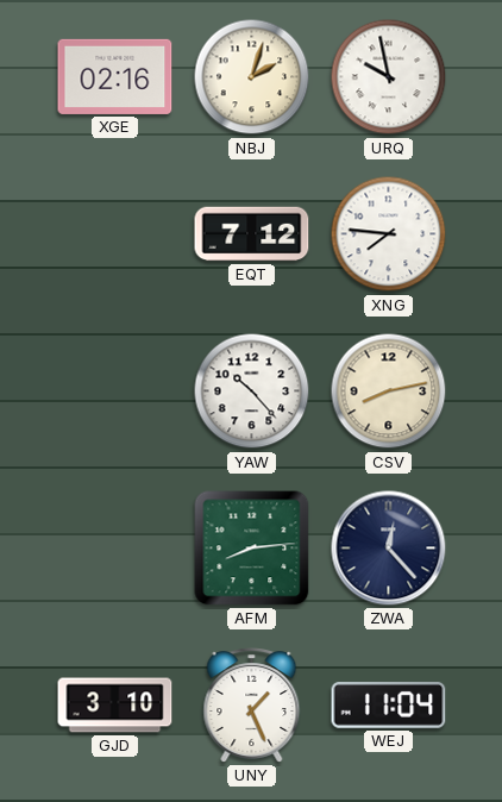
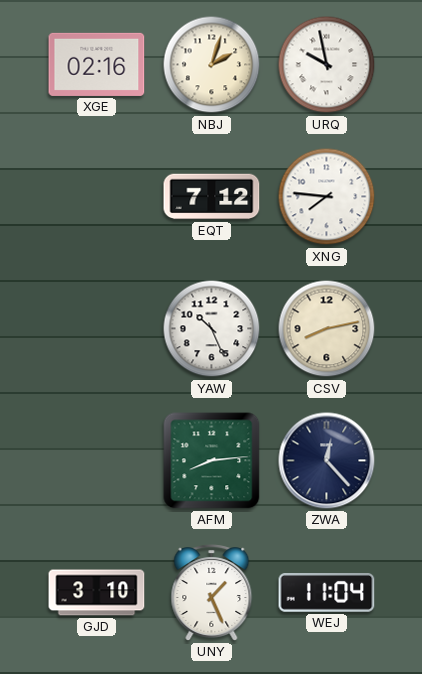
YAW: 10:23 -> 10:26
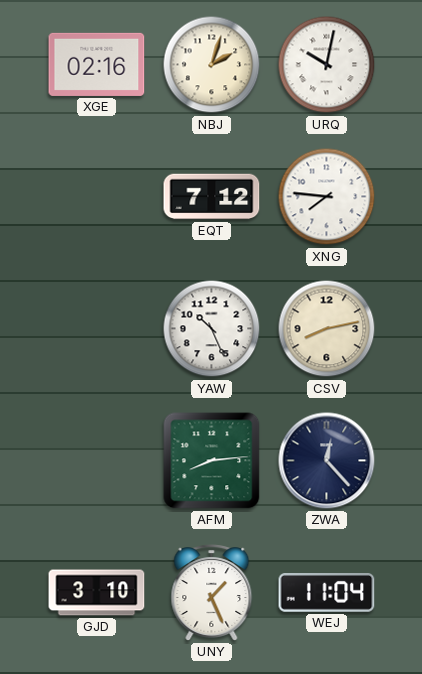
URQ: 9:58 -> 10:02
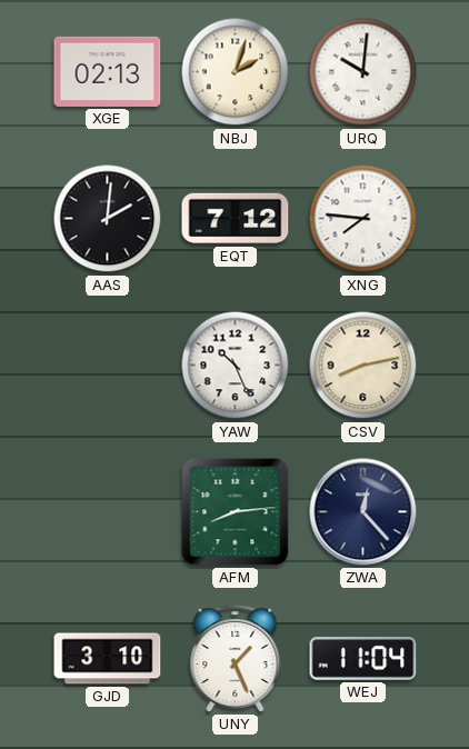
XGE: 02:16 -> 02:13
URQ: 10:02 -> 10:01
AAS: none -> 2:01
